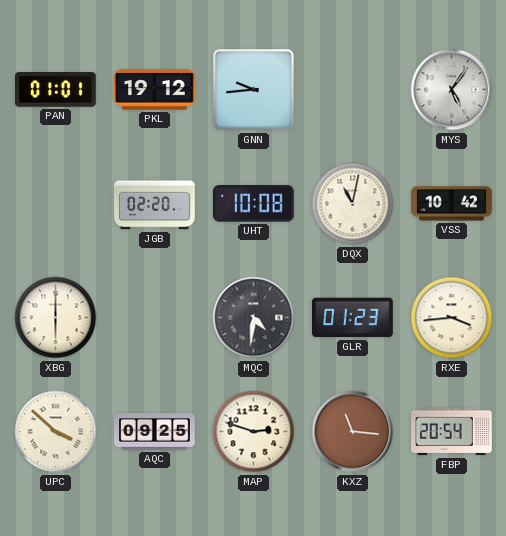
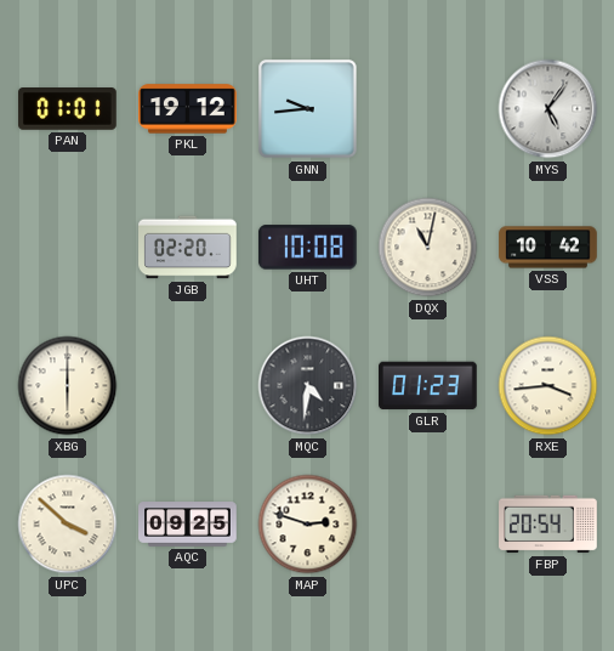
KXZ: 11:16 -> none
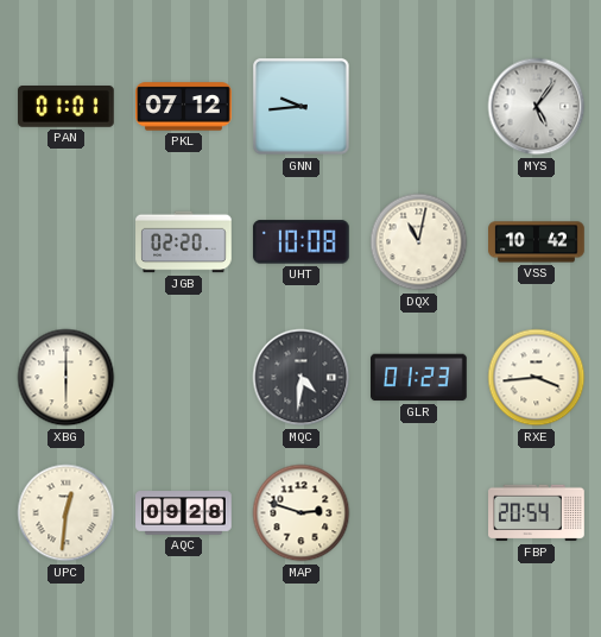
PKL: 19:12 -> 07:12
UPC: 3:52 -> 12:31
AQC: 09:25 -> 09:28
